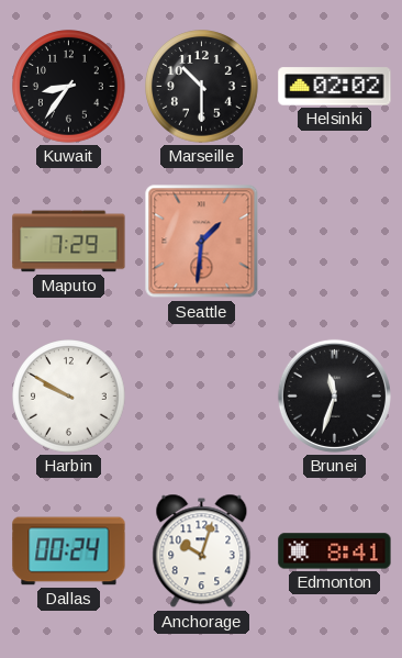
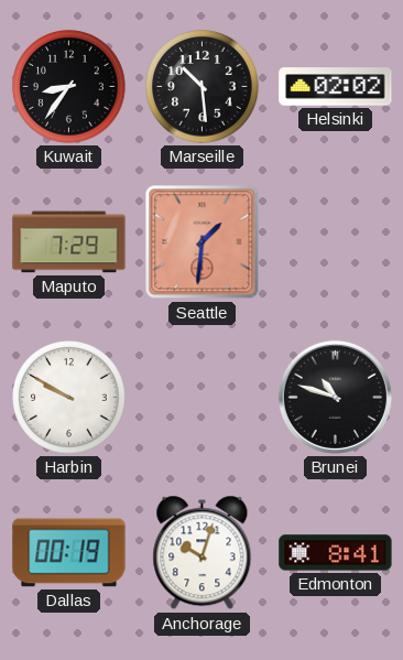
Marseille: 10:30 -> 10:29
Brunei: 11:33 -> 10:48
Dallas: 00:24 -> 00:19
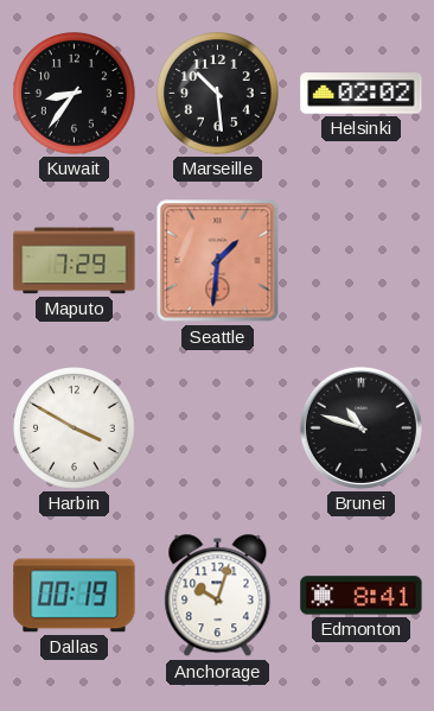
Harbin: 9:50 -> 3:50
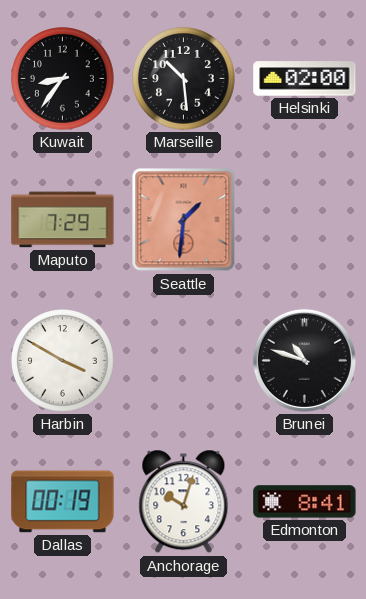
Helsinki: 02:02 -> 02:00
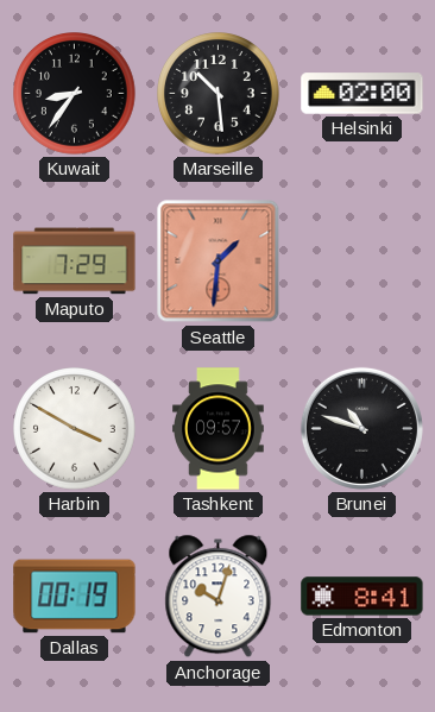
Tashkent: none -> 09:57
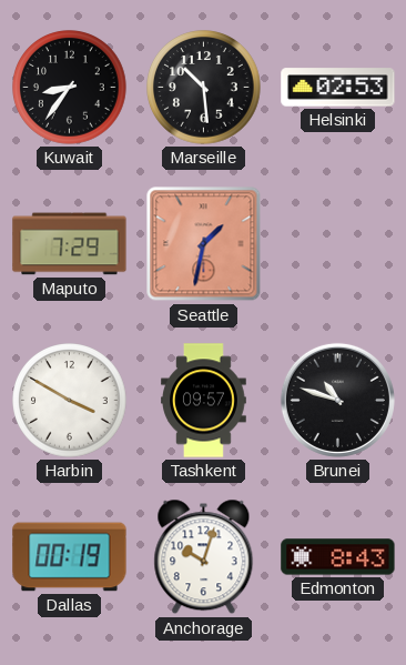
Helsinki: 02:00 -> 02:53
Seattle: 1:31 -> 1:32
Edmonton: 8:41 -> 8:43
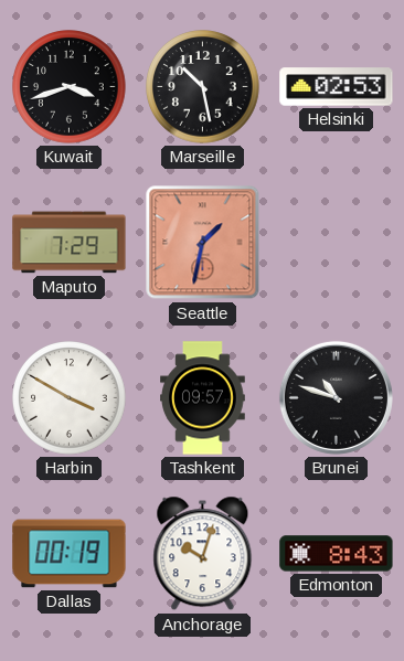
Kuwait: 8:36 -> 3:42
Marseille: 10:29 -> 10:28
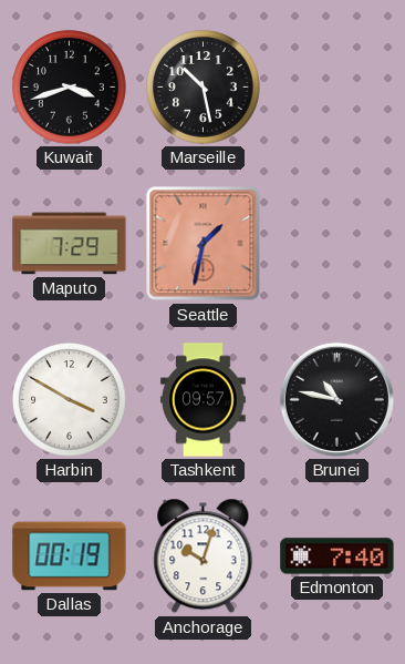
Helsinki: 02:53 -> none
Brunei: 10:48 -> 10:47
Edmonton: 8:43 -> 7:40
